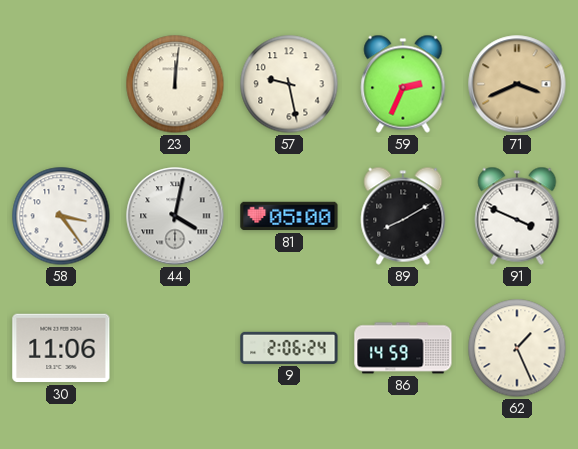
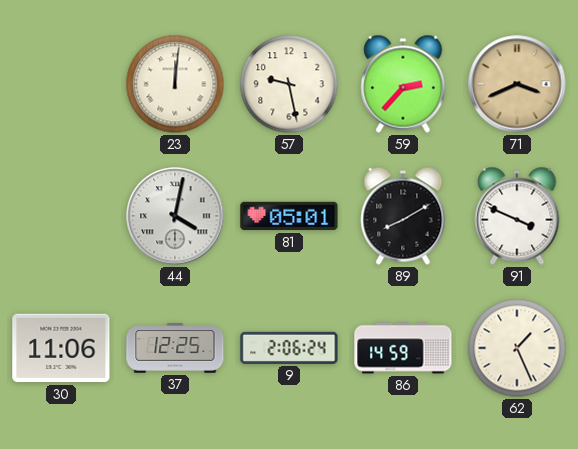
59: 2:34 -> 2:37
58: 3:24 -> none
81: 05:00 -> 05:01
37: none -> 12:25
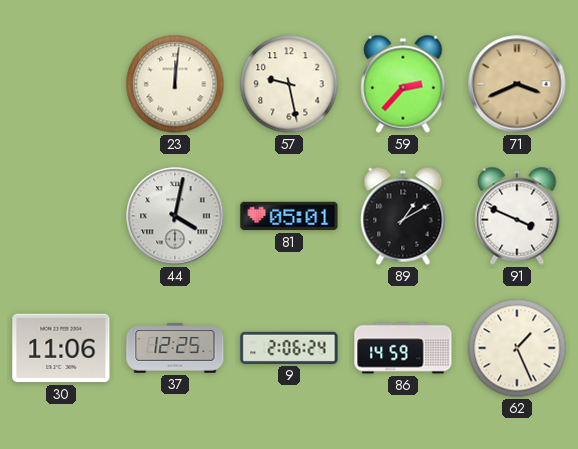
89: 8:10 -> 1:10
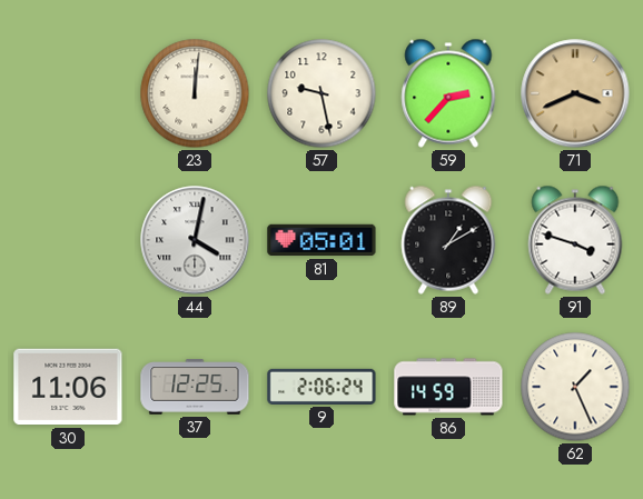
91: 3:49 -> 3:48
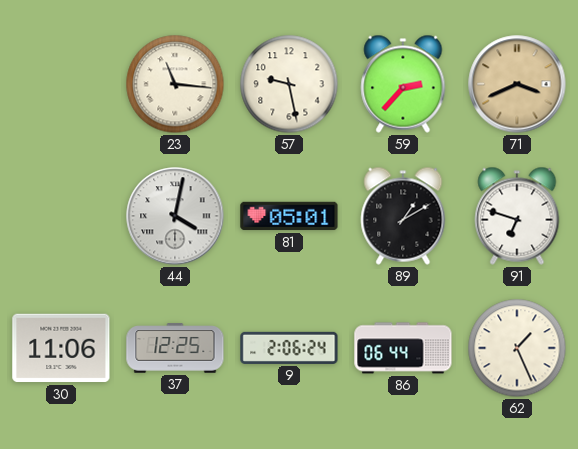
23: 12:01 -> 11:16
91: 3:48 -> 6:48
86: 14:59 -> 06:44
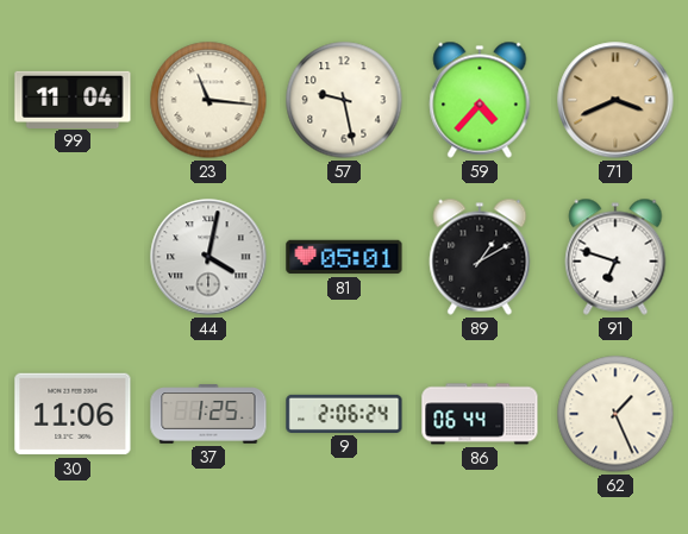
99: none -> 11:04
59: 2:37 -> 4:37
37: 12:25 -> 1:25
